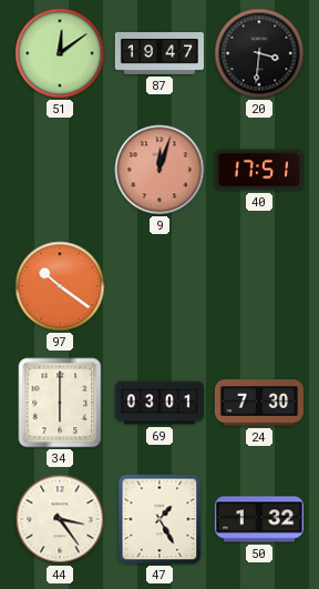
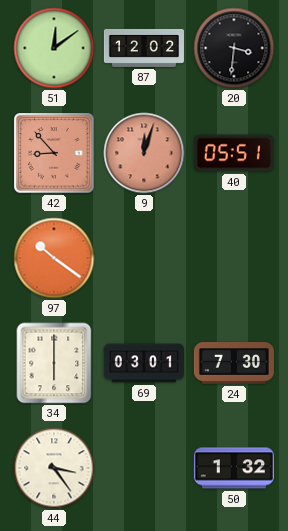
87: 19:47 -> 12:02
42: none -> 8:53
40: 17:51 -> 05:51
47: 1:25 -> none
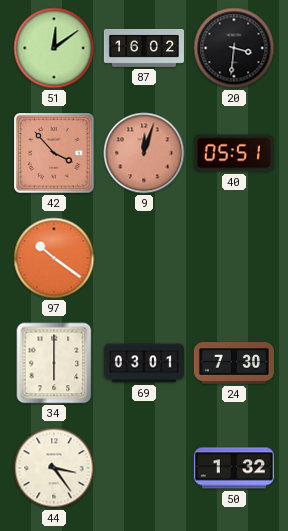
87: 12:02 -> 16:02
42: 8:53 -> 3:53
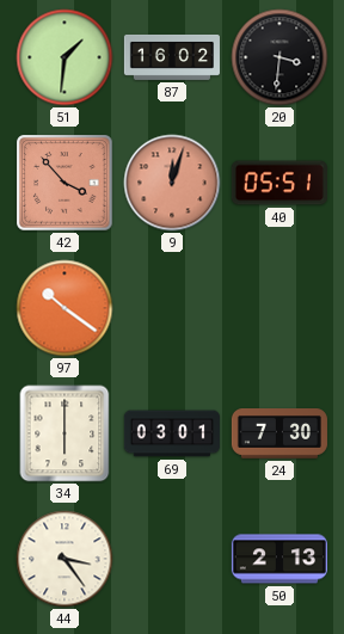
51: 12:09 -> 1:31
50: 1:32 -> 2:13
